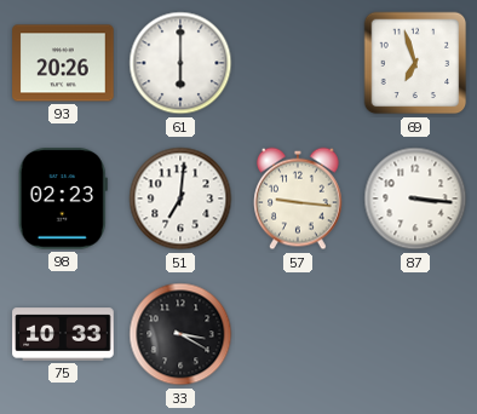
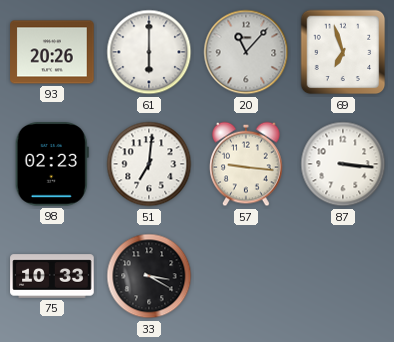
20: none -> 11:07
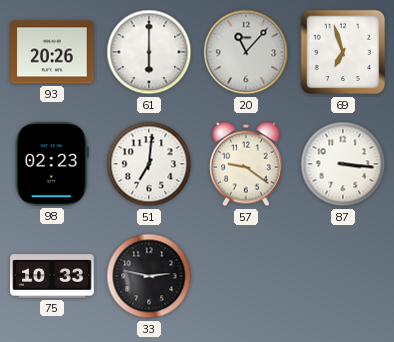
57: 9:16 -> 9:21
33: 3:20 -> 2:47
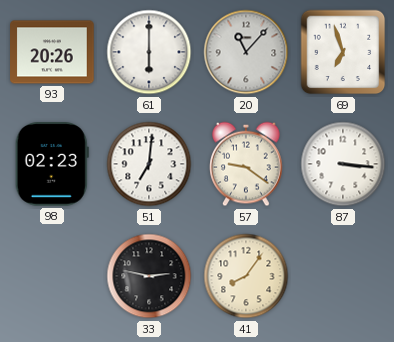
75: 10:33 -> none
41: none -> 8:06
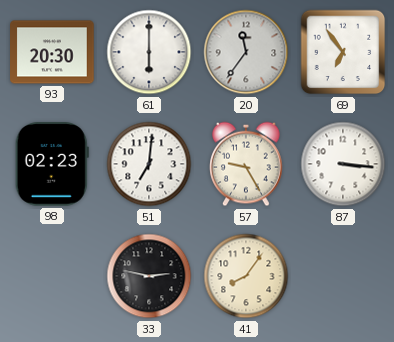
93: 20:26 -> 20:30
20: 11:07 -> 11:36
69: 6:57 -> 6:54
57: 9:21 -> 9:25
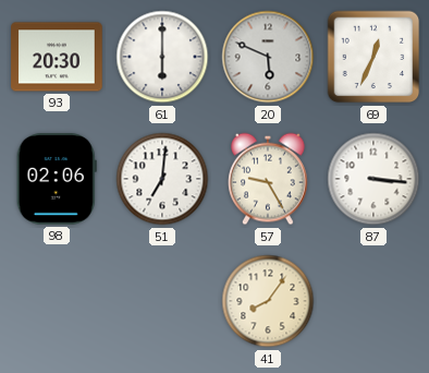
20: 11:36 -> 5:49
69: 6:54 -> 12:34
98: 02:23 -> 02:06
33: 2:47 -> none
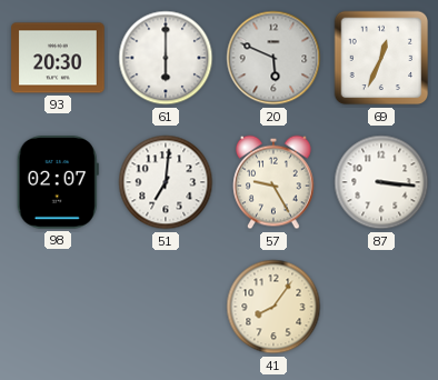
98: 02:06 -> 02:07
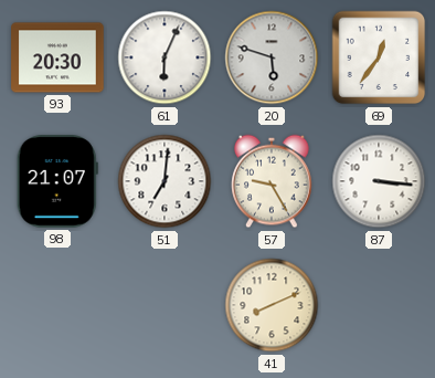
61: 6:00 -> 6:04
20: 5:49 -> 5:48
69: 12:34 -> 12:36
98: 02:07 -> 21:07
41: 8:06 -> 8:11
